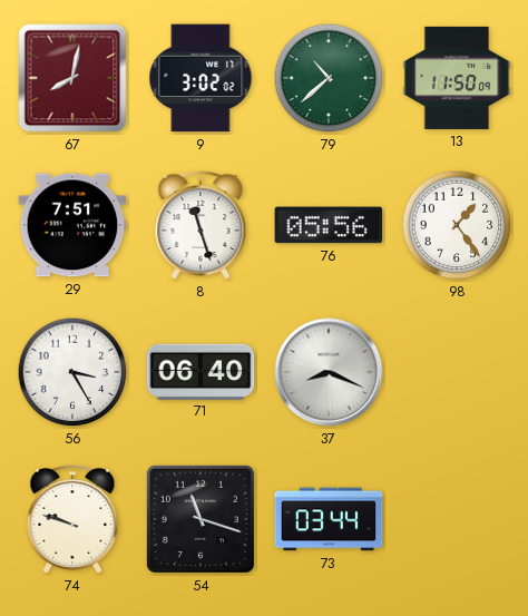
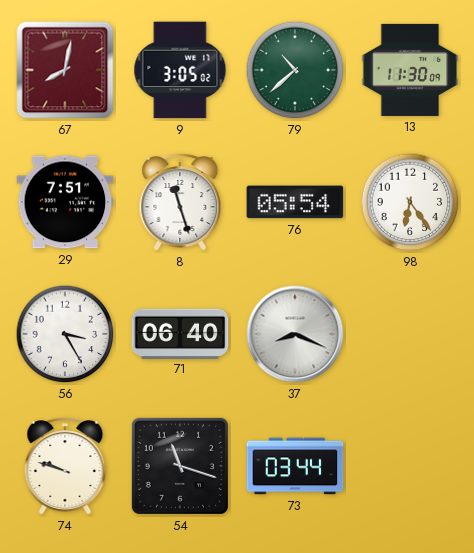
9: 3:02 -> 3:05
13: 11:50 -> 11:30
76: 05:56 -> 05:54
98: 1:24 -> 6:24
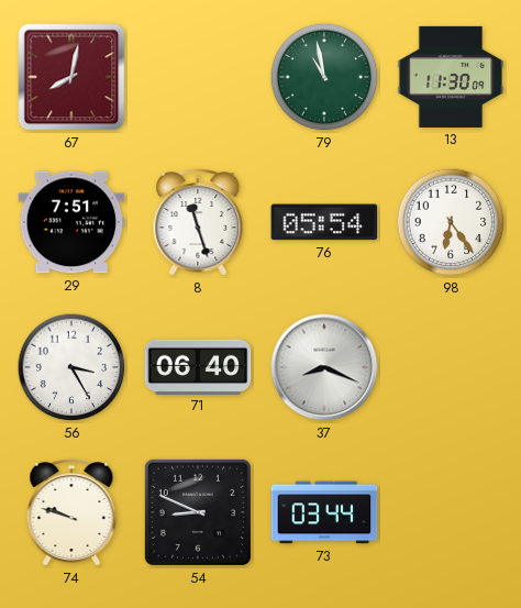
9: 3:05 -> none
79: 10:38 -> 10:58
54: 11:18 -> 8:49
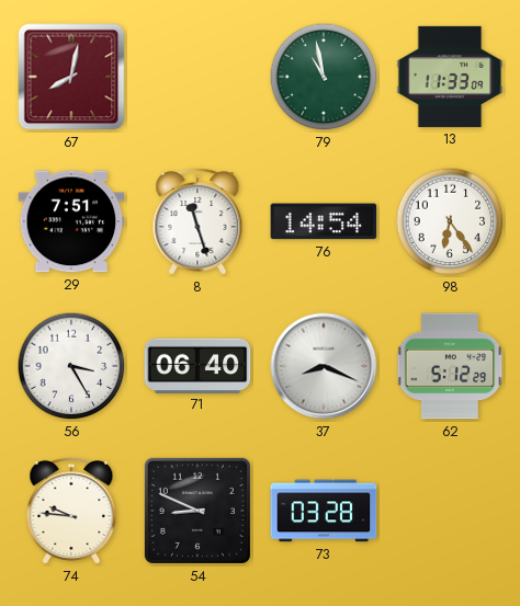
13: 11:30 -> 11:33
76: 05:54 -> 14:54
62: none -> 5:12
74: 9:48 -> 9:46
73: 03:44 -> 03:28
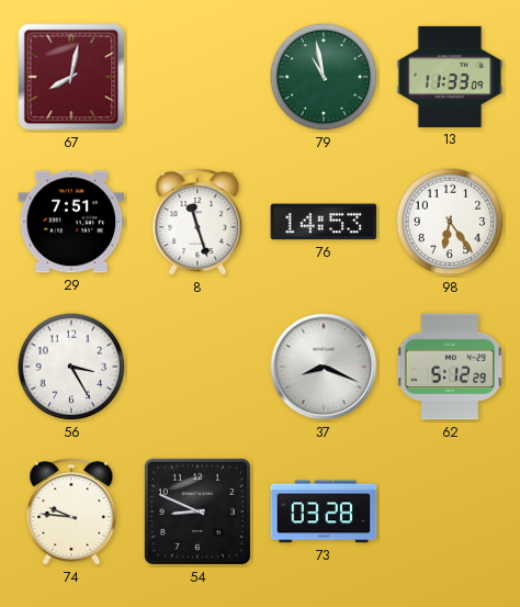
76: 14:54 -> 14:53
71: 06:40 -> none
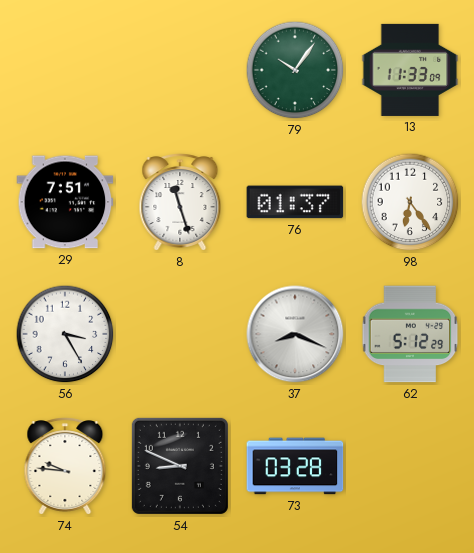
67: 8:02 -> none
79: 10:58 -> 10:06
76: 14:53 -> 01:37
